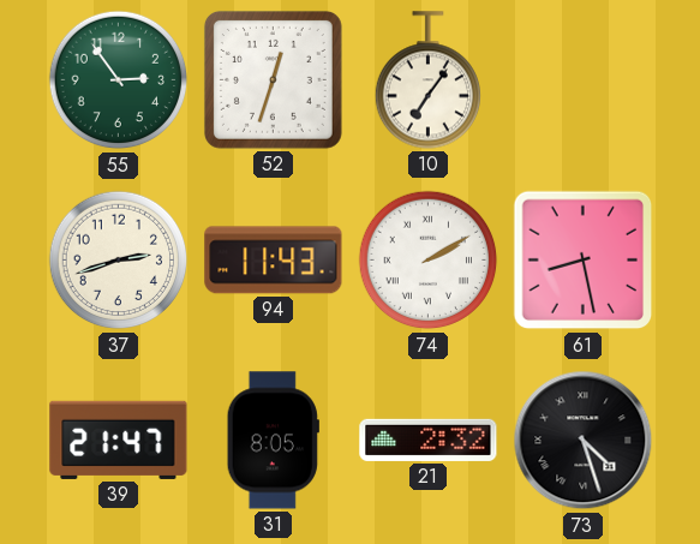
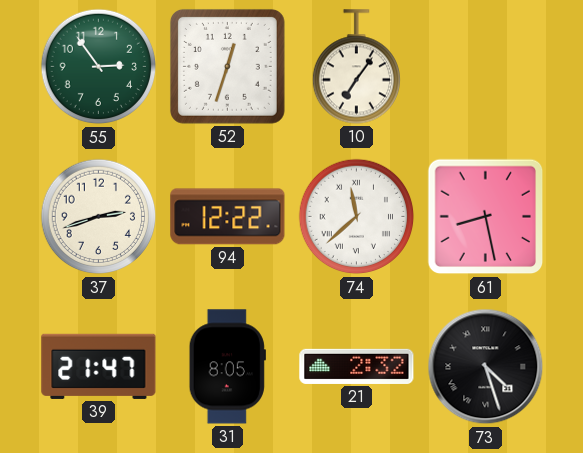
94: 11:43 -> 12:22
74: 2:10 -> 11:38
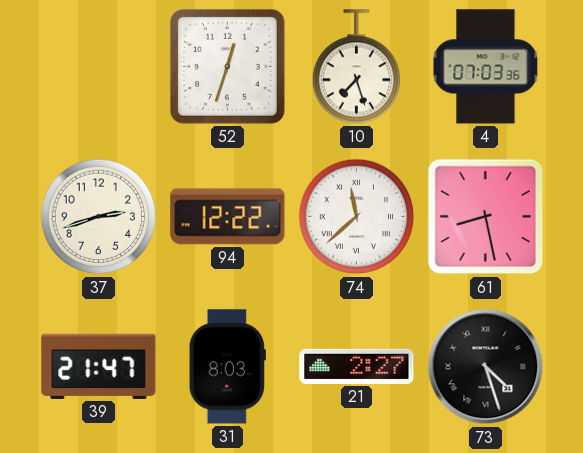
55: 2:54 -> none
10: 7:06 -> 7:27
4: none -> 07:03
31: 8:05 -> 8:03
21: 2:32 -> 2:27
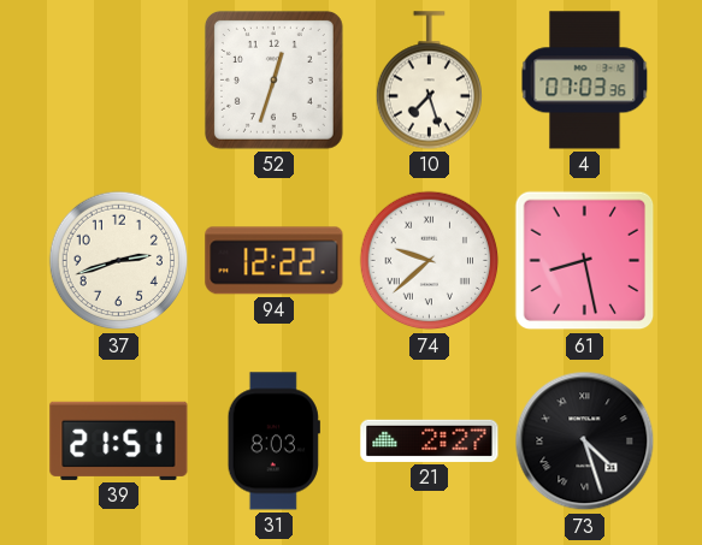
74: 11:38 -> 9:38
39: 21:47 -> 21:51
